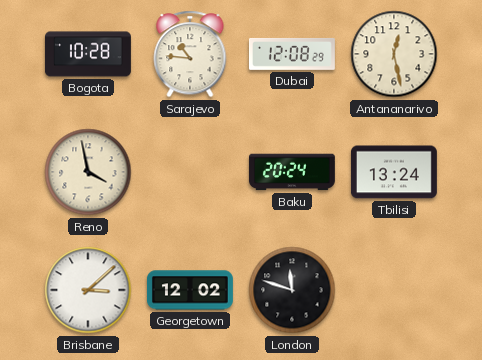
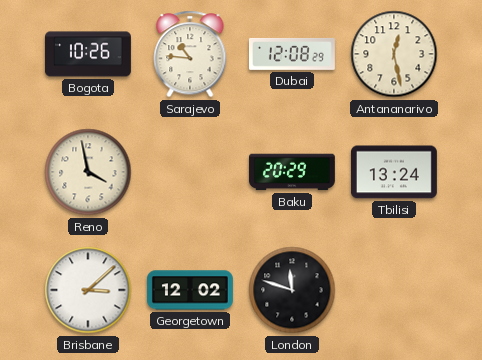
Bogota: 10:28 -> 10:26
Baku: 20:24 -> 20:29
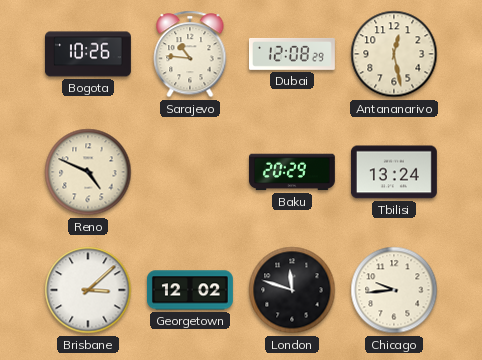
Reno: 3:58 -> 4:49
Chicago: none -> 9:44
